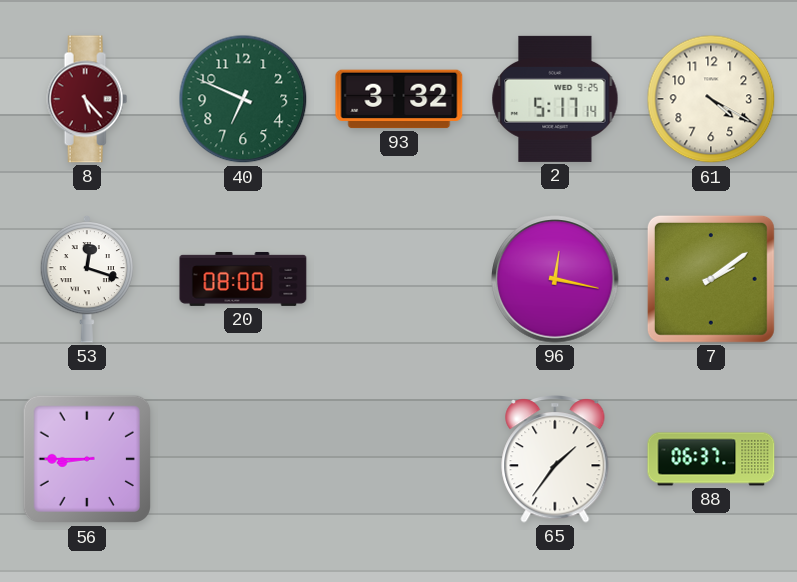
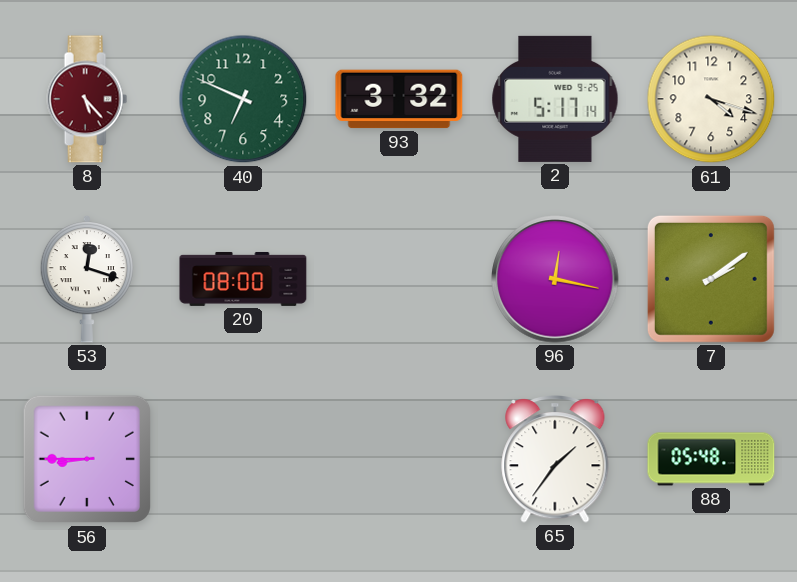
61: 4:20 -> 4:18
88: 06:37 -> 05:48
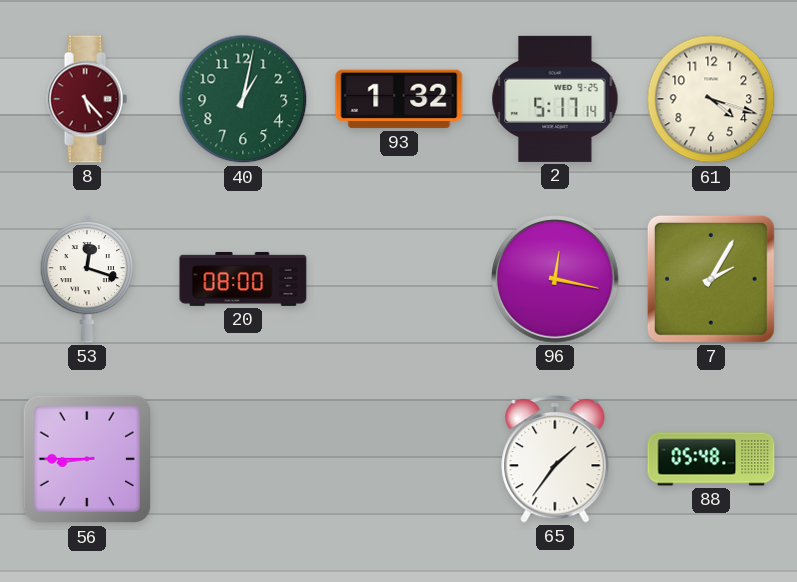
40: 6:49 -> 1:02
93: 3:32 -> 1:32
7: 2:09 -> 2:05
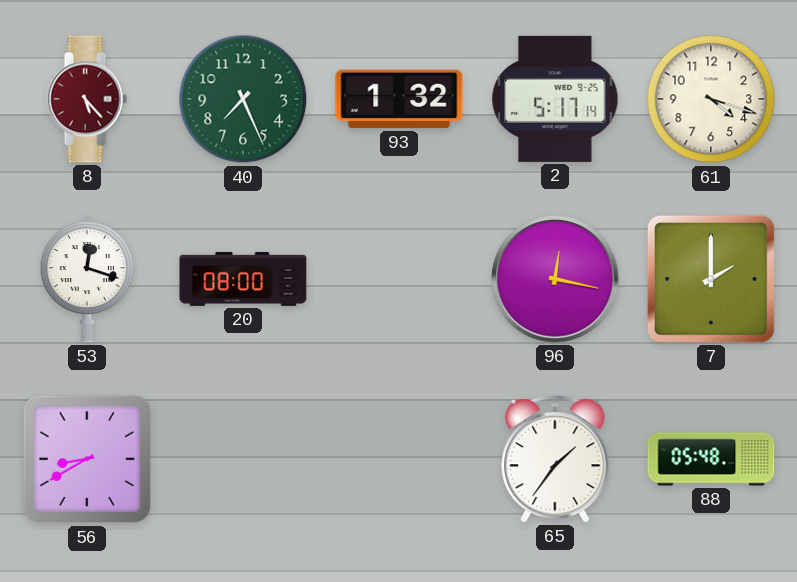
40: 1:02 -> 7:26
7: 2:05 -> 2:00
56: 8:45 -> 8:40
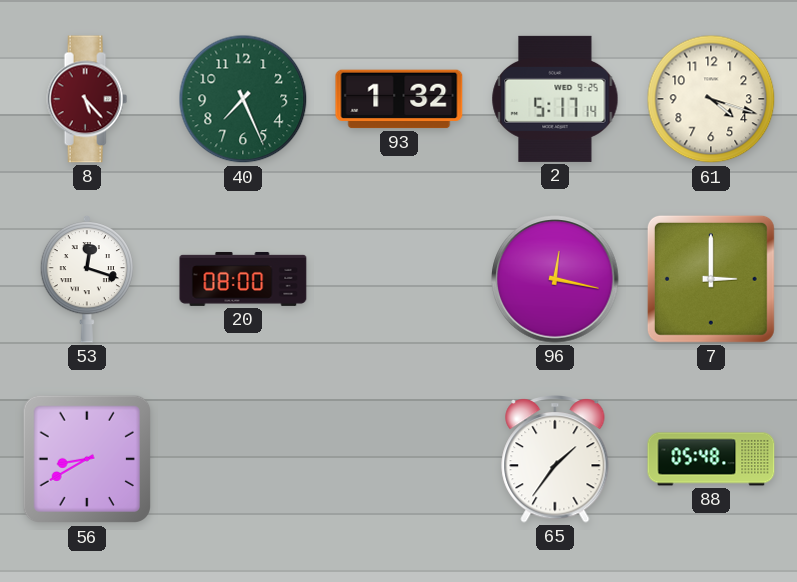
7: 2:00 -> 3:00
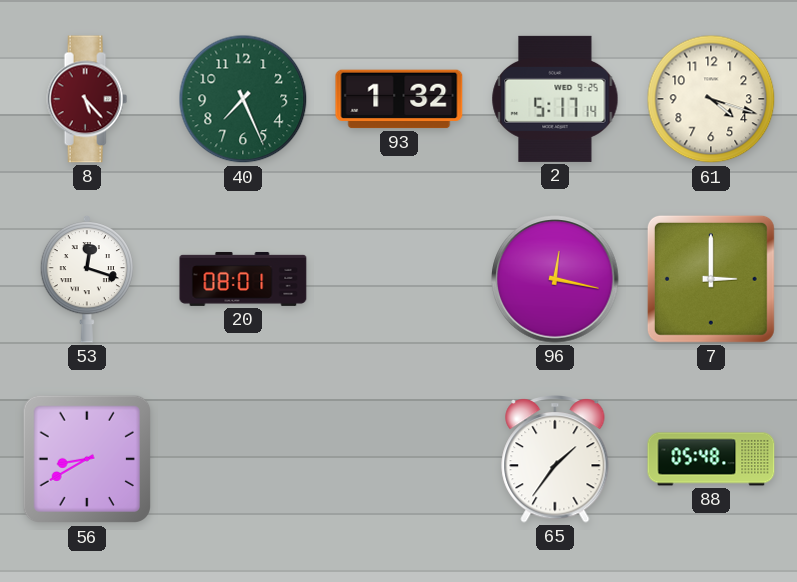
20: 08:00 -> 08:01
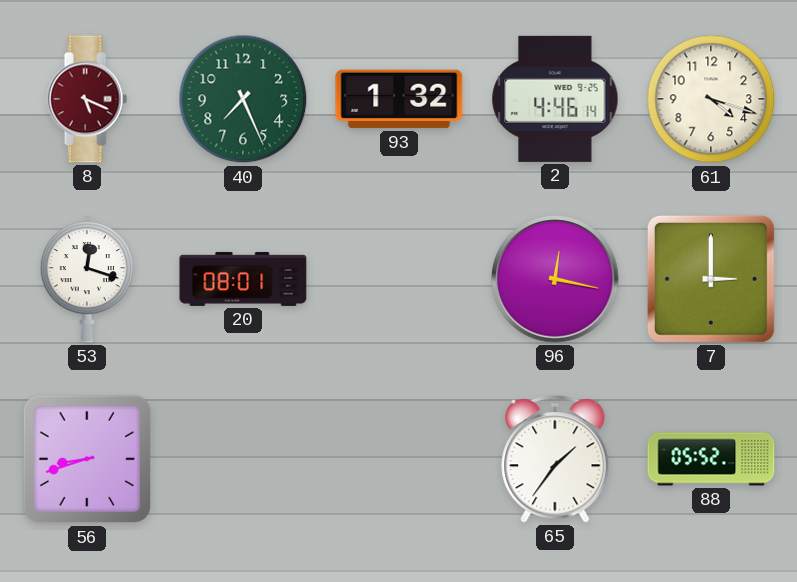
8: 5:23 -> 5:19
2: 5:17 -> 4:46
56: 8:40 -> 8:42
88: 05:48 -> 05:52
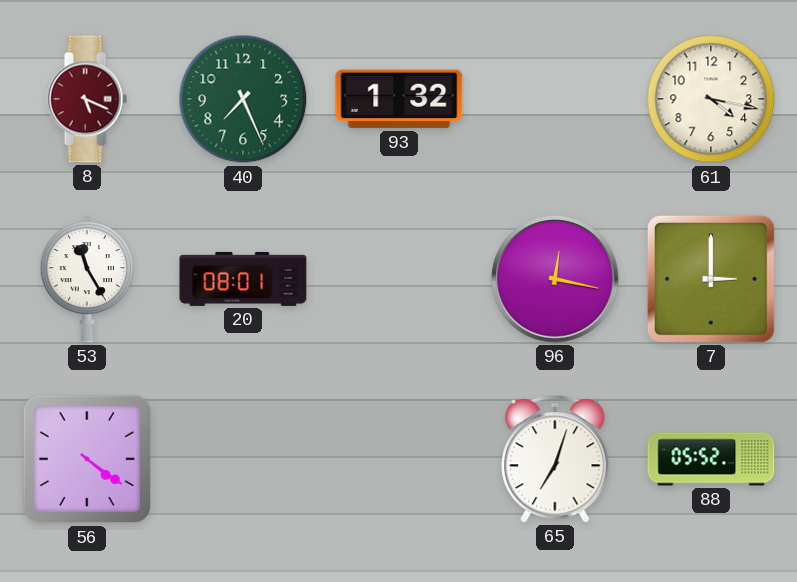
2: 4:46 -> none
61: 4:18 -> 4:17
53: 12:18 -> 11:25
56: 8:42 -> 4:21
65: 1:36 -> 7:03
